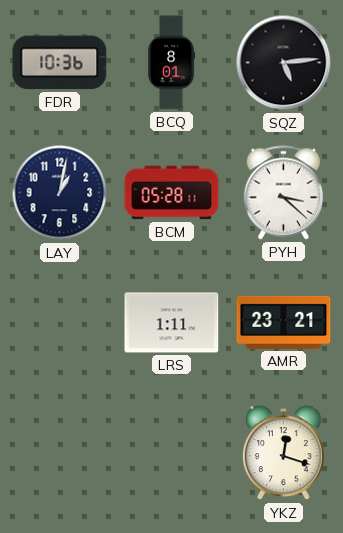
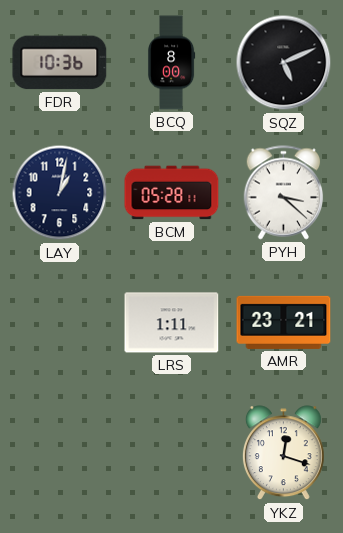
BCQ: 8:01 -> 8:00
SQZ: 5:14 -> 5:11
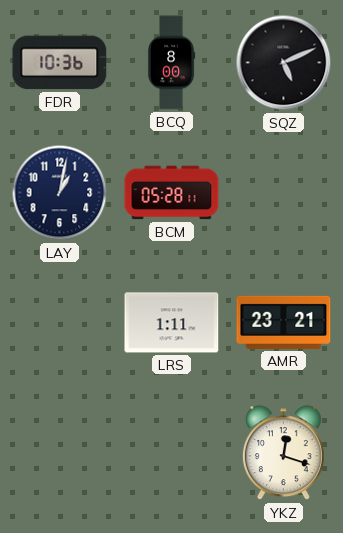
PYH: 3:22 -> none
